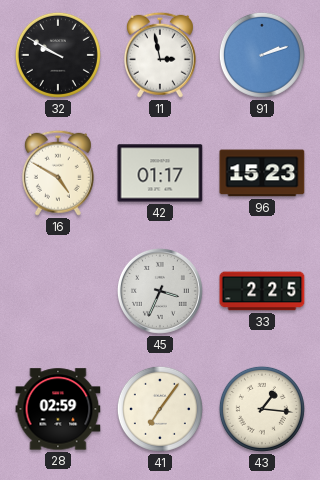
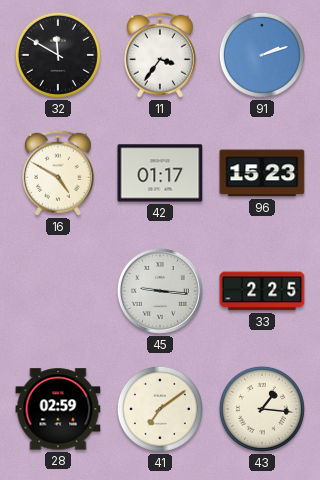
32: 9:50 -> 11:50
11: 2:58 -> 3:36
45: 3:34 -> 9:16
41: 7:06 -> 7:09
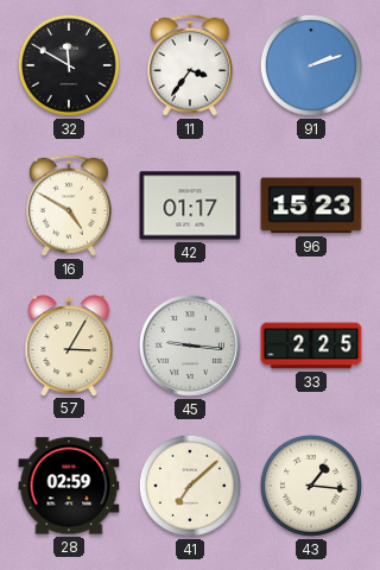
57: none -> 3:05
41: 7:09 -> 7:08
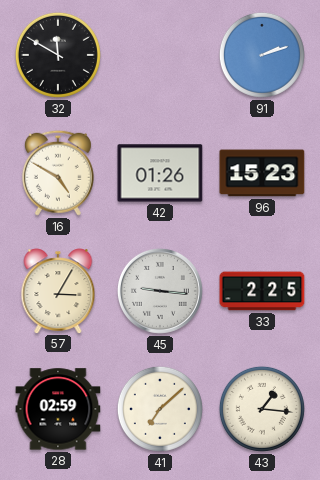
11: 3:36 -> none
42: 01:17 -> 01:26
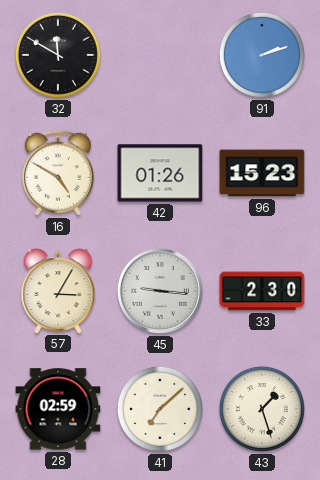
33: 2:25 -> 2:30
43: 1:16 -> 1:27
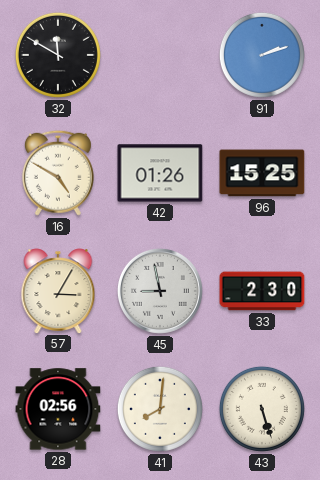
96: 15:23 -> 15:25
45: 9:16 -> 8:58
28: 02:59 -> 02:56
41: 7:08 -> 8:01
43: 1:27 -> 5:27
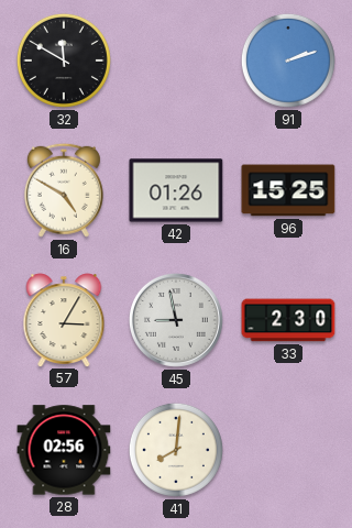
43: 5:27 -> none
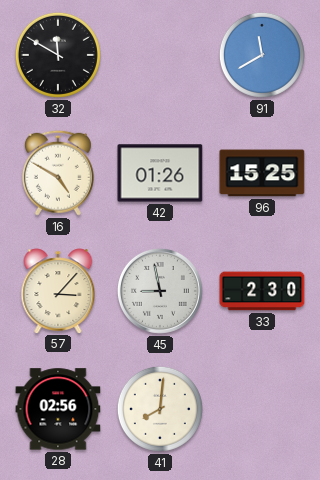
91: 2:12 -> 11:40
57: 3:05 -> 3:07
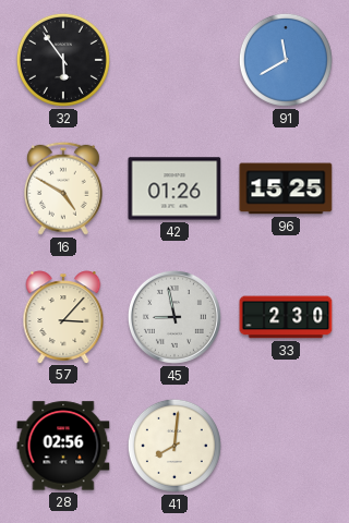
32: 11:50 -> 5:54
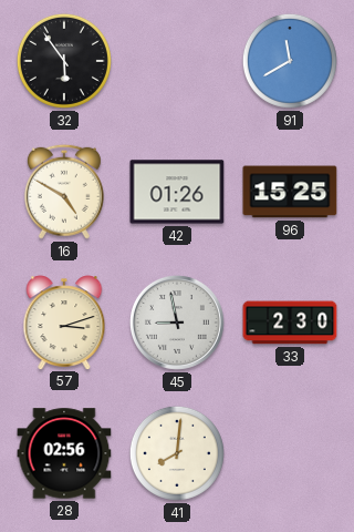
57: 3:07 -> 3:12
